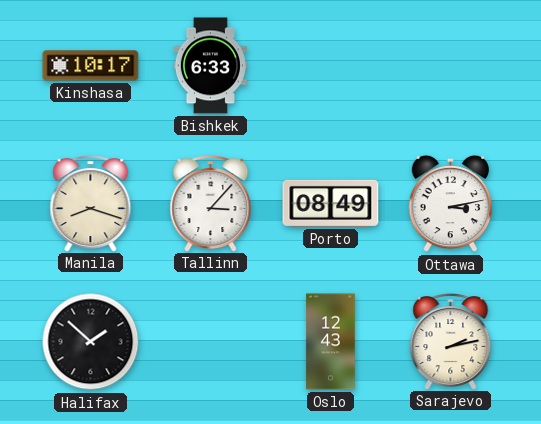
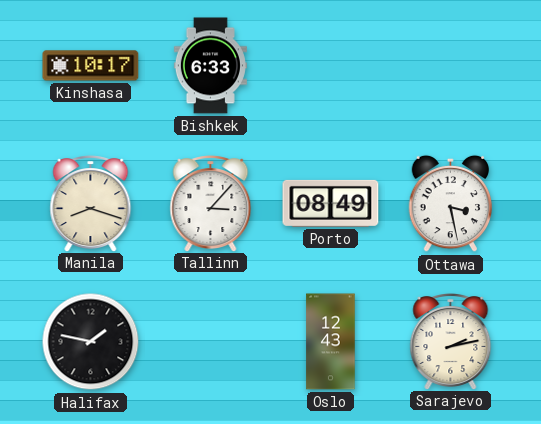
Ottawa: 3:13 -> 3:28
Halifax: 1:52 -> 1:47
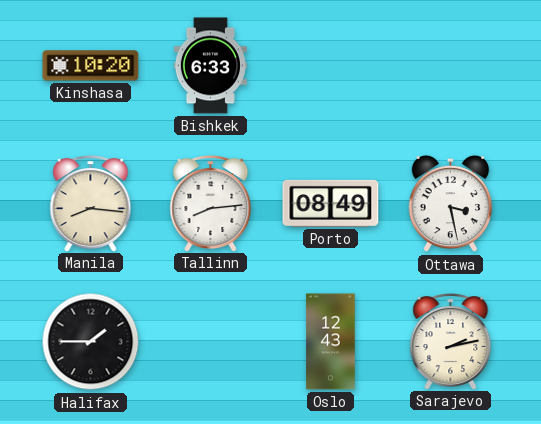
Kinshasa: 10:17 -> 10:20
Manila: 8:18 -> 8:16
Tallinn: 3:07 -> 8:14
Halifax: 1:47 -> 1:45
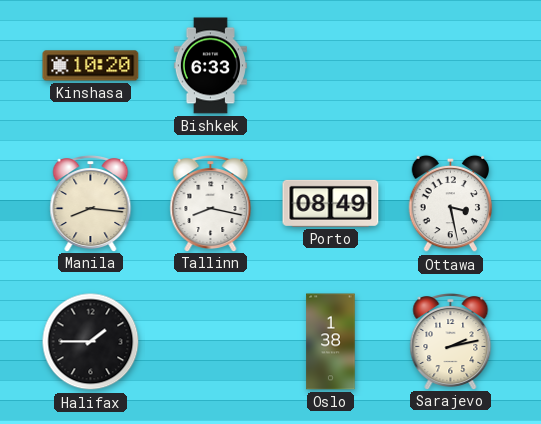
Tallinn: 8:14 -> 8:17
Oslo: 12:43 -> 1:38
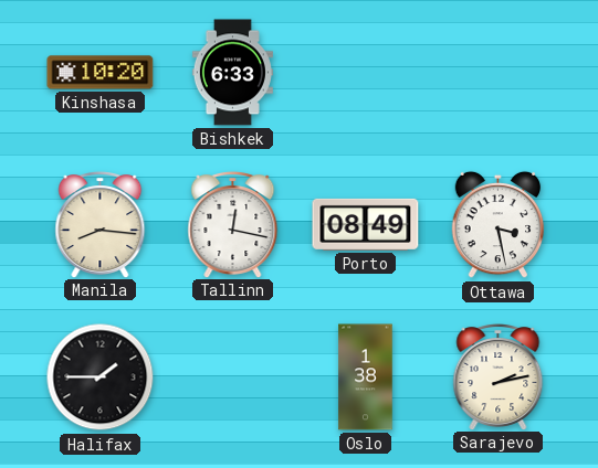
Tallinn: 8:17 -> 12:17
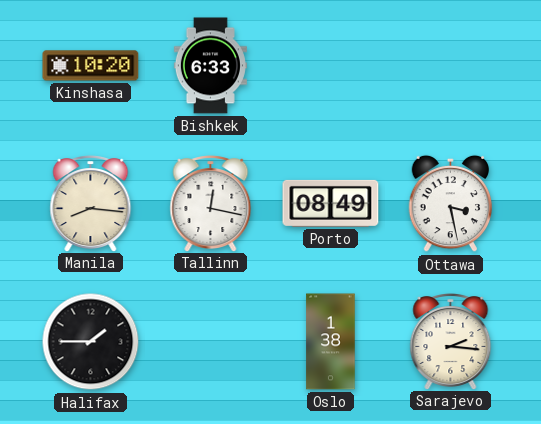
Sarajevo: 2:13 -> 2:16
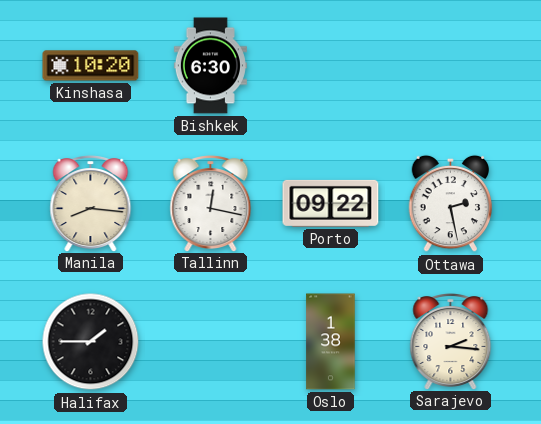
Bishkek: 6:33 -> 6:30
Porto: 08:49 -> 09:22
Ottawa: 3:28 -> 2:28
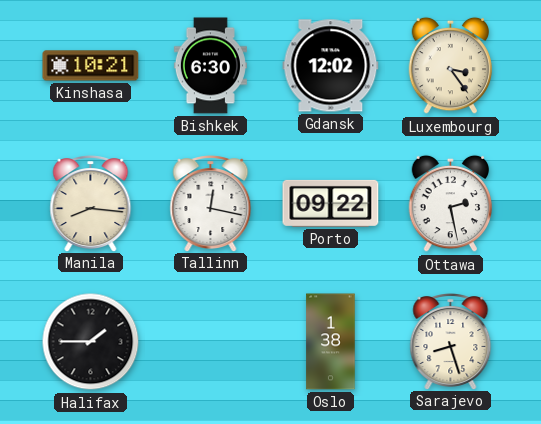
Kinshasa: 10:20 -> 10:21
Gdansk: none -> 12:02
Luxembourg: none -> 3:24
Sarajevo: 2:16 -> 8:27
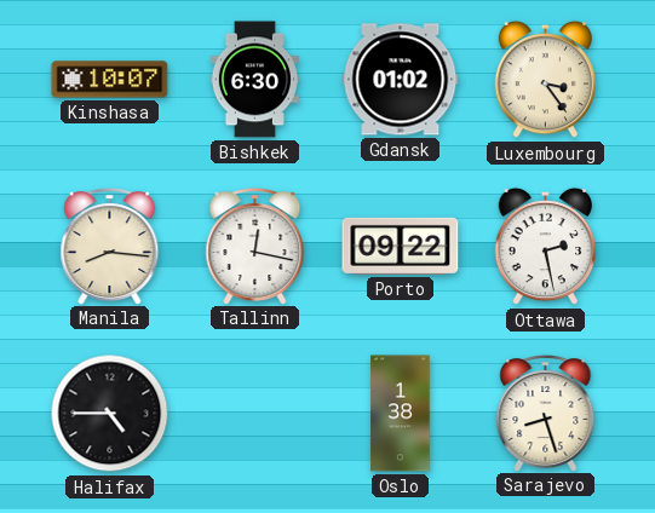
Kinshasa: 10:21 -> 10:07
Gdansk: 12:02 -> 01:02
Halifax: 1:45 -> 4:45
